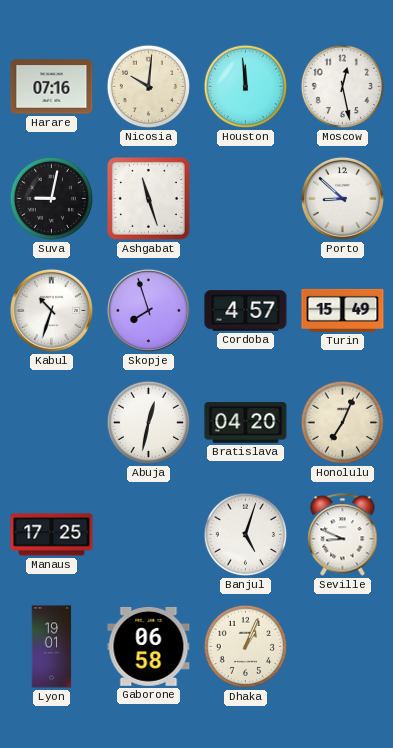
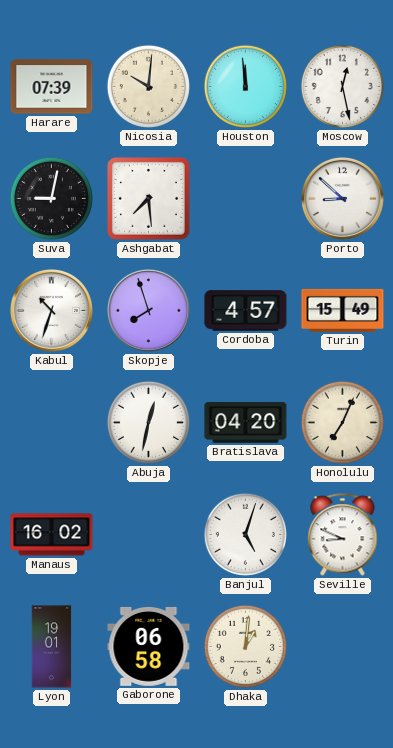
Harare: 07:16 -> 07:39
Ashgabat: 11:27 -> 7:29
Manaus: 17:25 -> 16:02
Dhaka: 1:04 -> 1:01
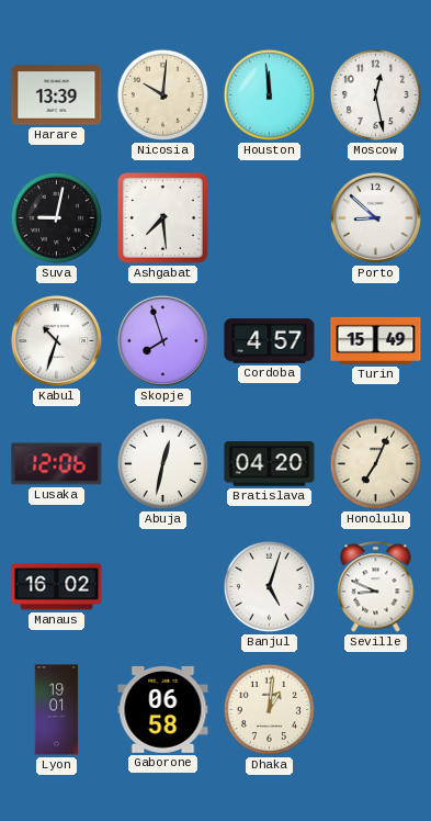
Harare: 07:39 -> 13:39
Lusaka: none -> 12:06
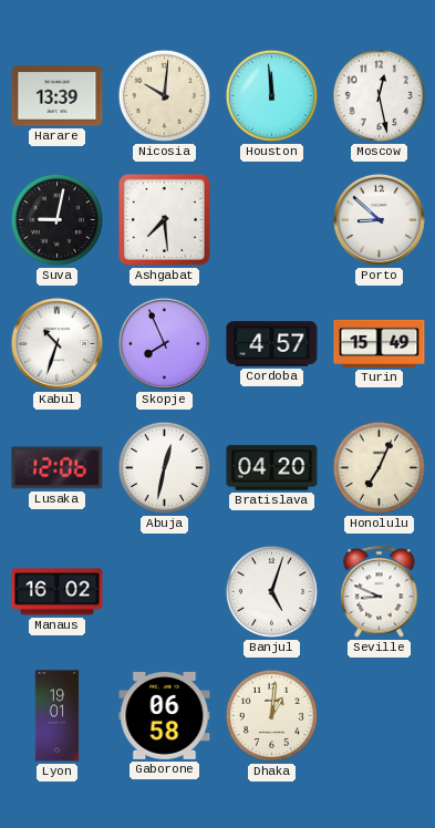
Skopje: 7:57 -> 7:56
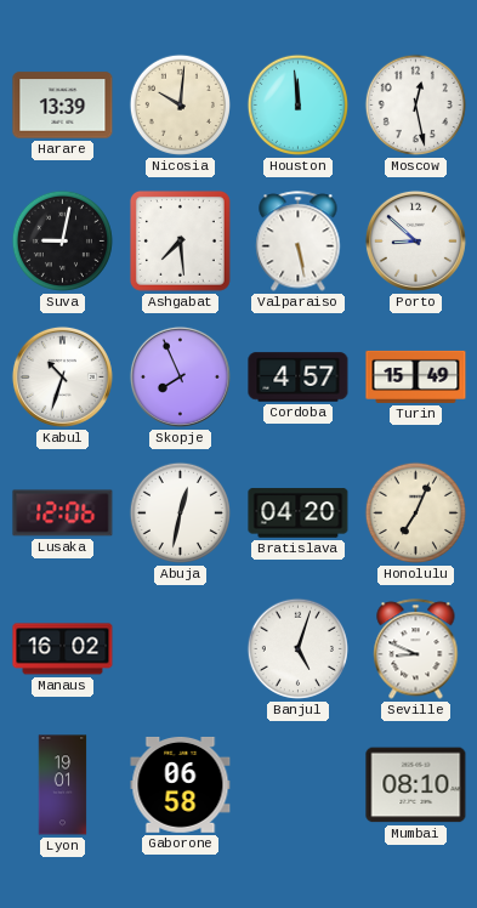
Valparaiso: none -> 5:28
Dhaka: 1:01 -> none
Mumbai: none -> 08:10
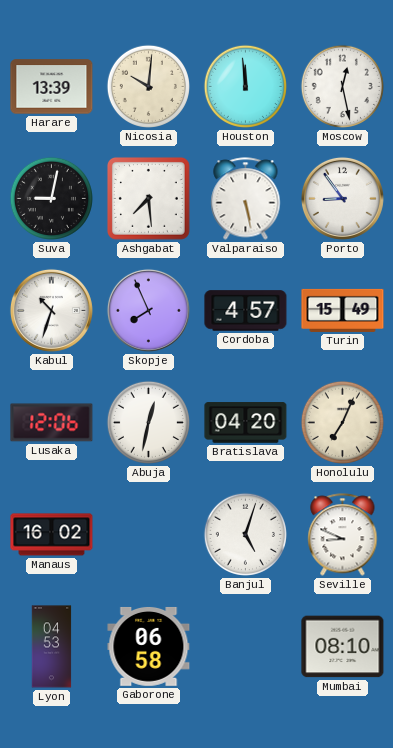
Porto: 8:52 -> 8:54
Lyon: 19:01 -> 04:53
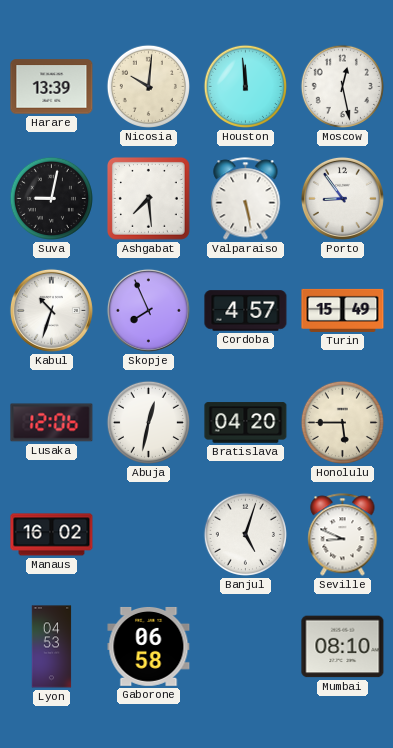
Honolulu: 7:04 -> 5:45
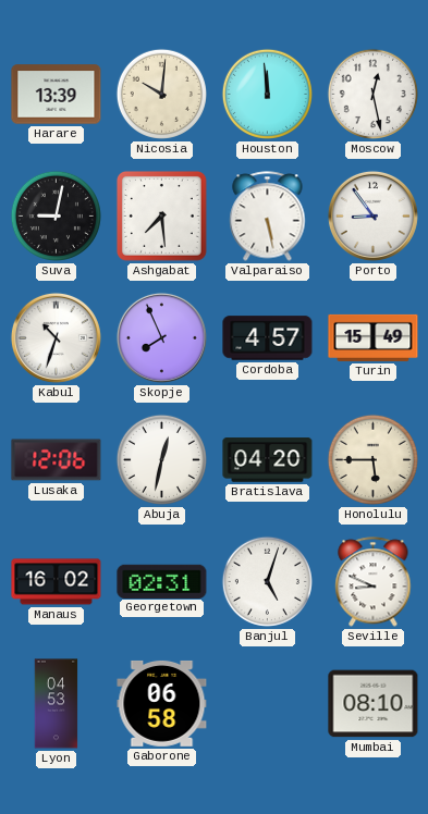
Georgetown: none -> 02:31
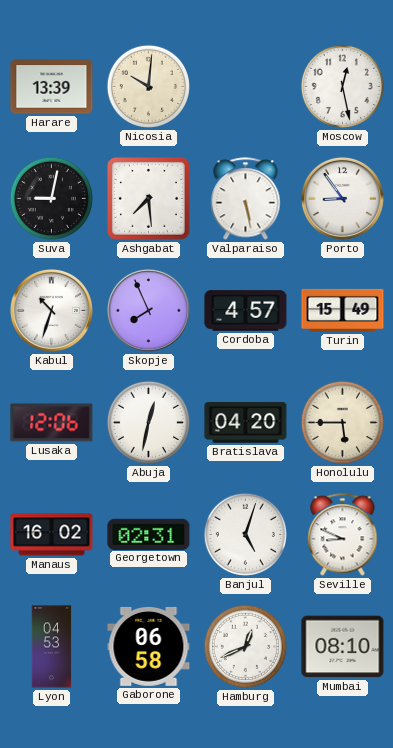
Houston: 11:59 -> none
Hamburg: none -> 12:41
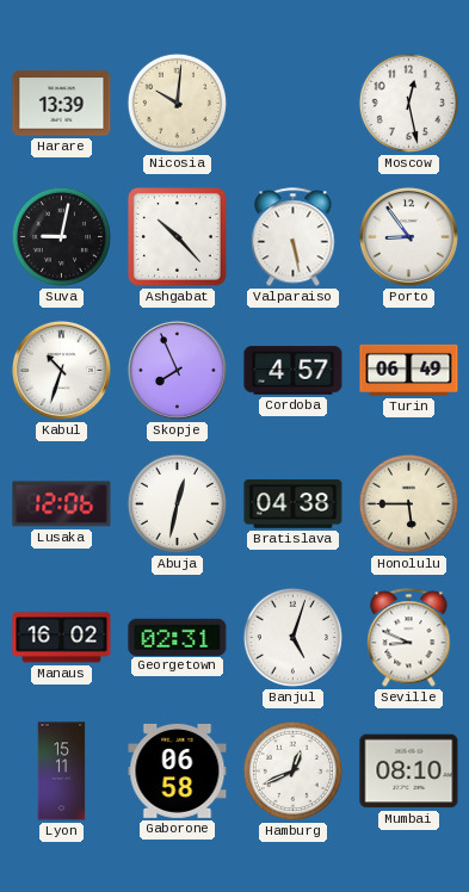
Ashgabat: 7:29 -> 10:23
Turin: 15:49 -> 06:49
Bratislava: 04:20 -> 04:38
Lyon: 04:53 -> 15:11
